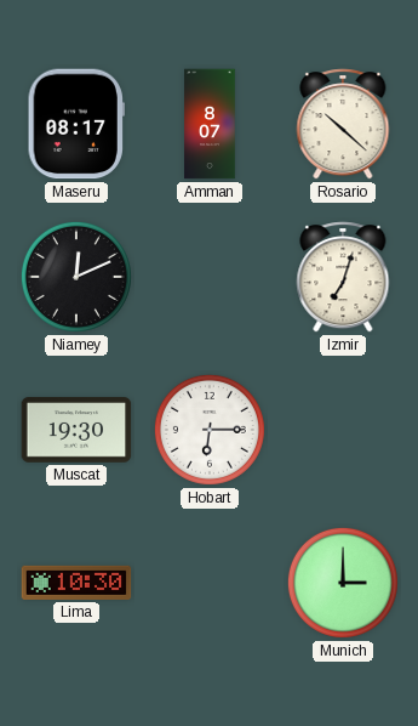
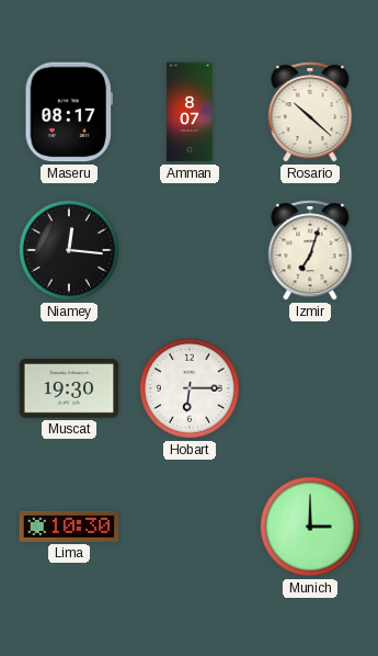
Niamey: 12:11 -> 12:16
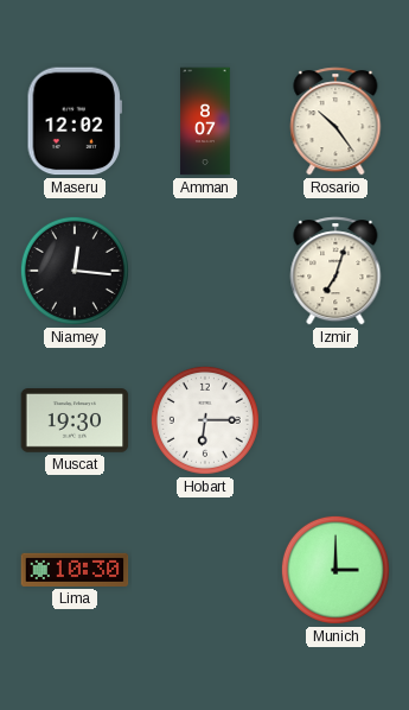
Maseru: 08:17 -> 12:02
Rosario: 10:22 -> 10:24
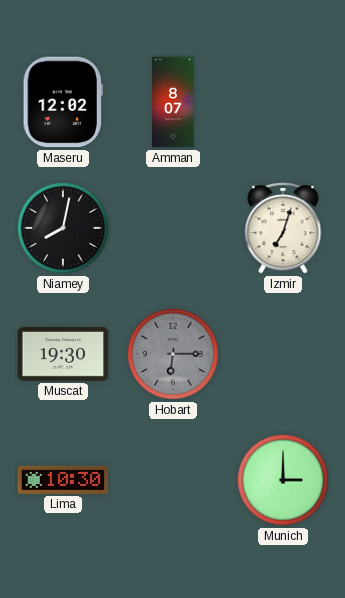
Rosario: 10:24 -> none
Niamey: 12:16 -> 8:02
Hobart dial: white -> grey
